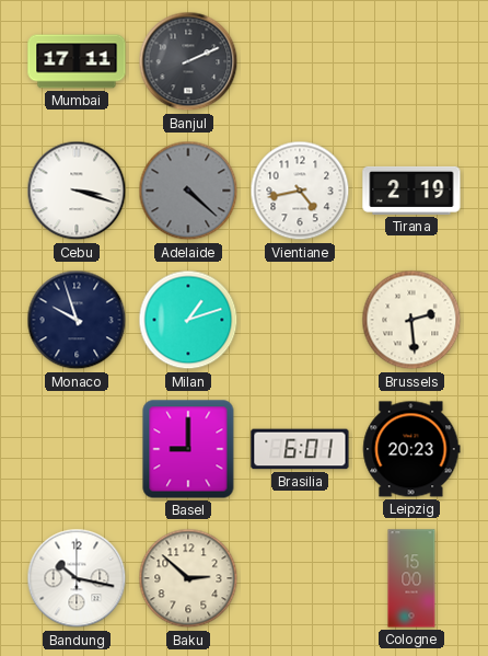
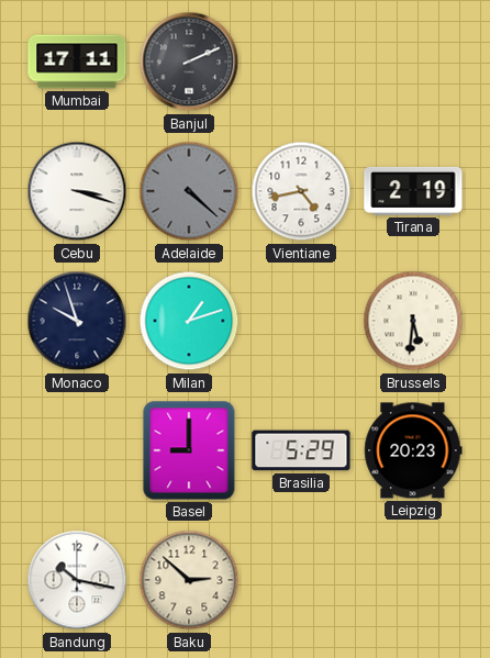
Brussels: 2:29 -> 5:31
Brasilia: 6:01 -> 5:29
Cologne: 15:00 -> none
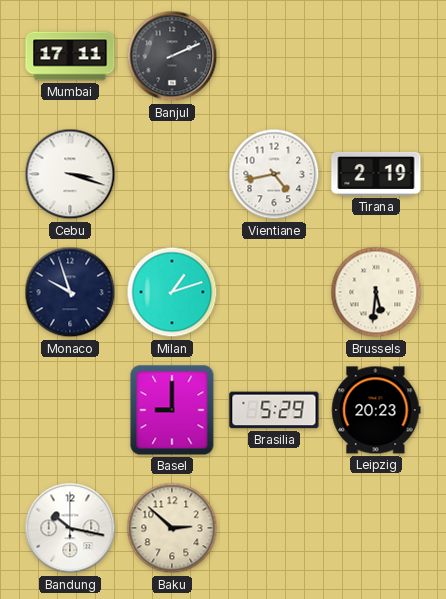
Adelaide: 4:22 -> none
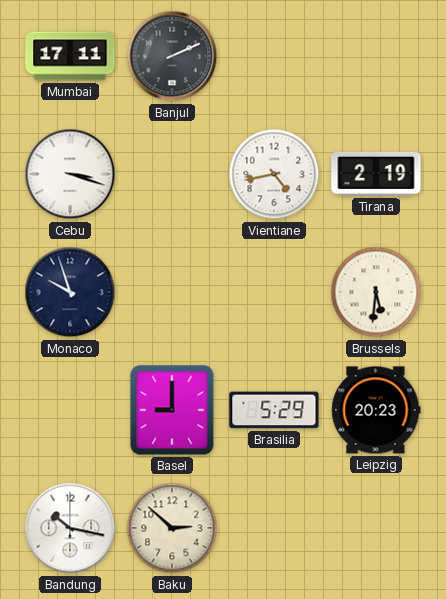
Milan: 1:12 -> none
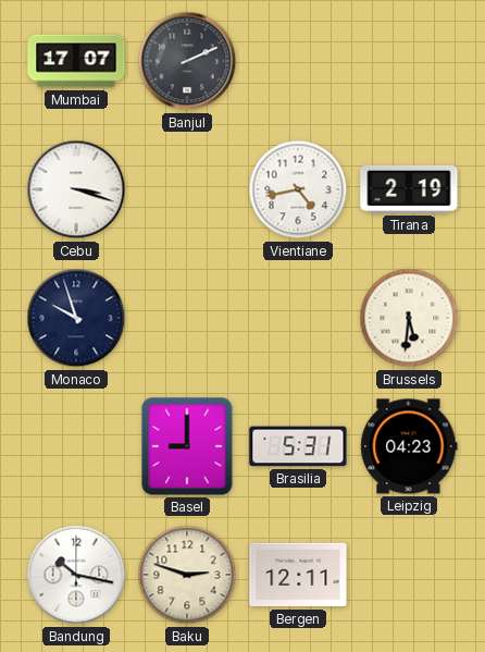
Mumbai: 17:11 -> 17:07
Brasilia: 5:29 -> 5:31
Leipzig: 20:23 -> 04:23
Baku: 2:52 -> 2:48
Bergen: none -> 12:11
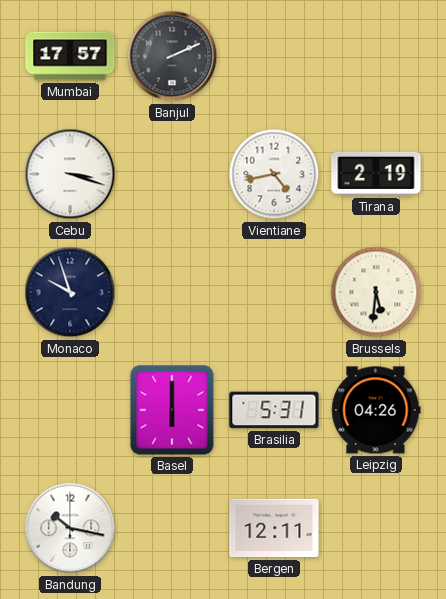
Mumbai: 17:07 -> 17:57
Basel: 9:00 -> 6:00
Leipzig: 04:23 -> 04:26
Baku: 2:48 -> none
